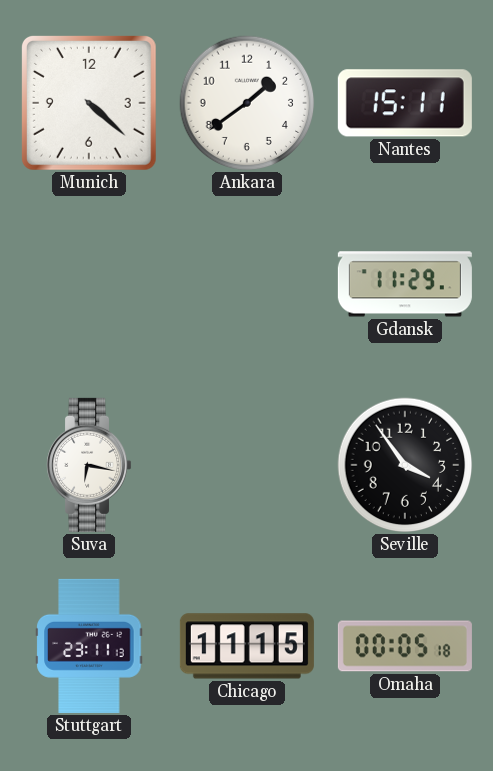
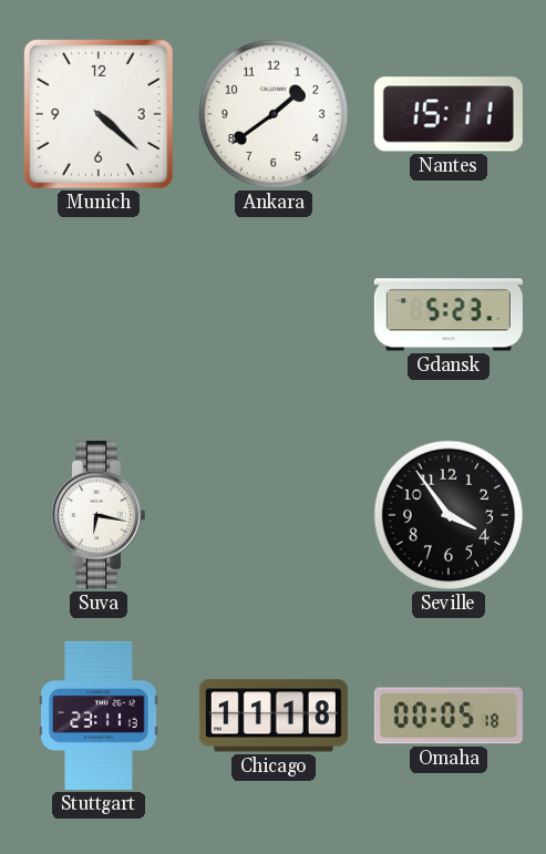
Gdansk: 11:29 -> 5:23
Chicago: 11:15 -> 11:18
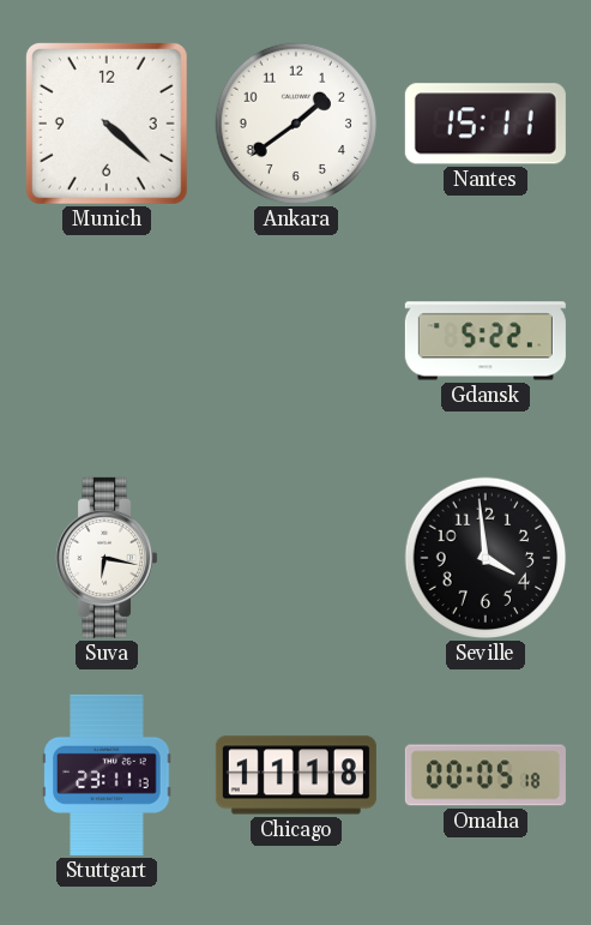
Gdansk: 5:23 -> 5:22
Seville: 3:54 -> 3:59
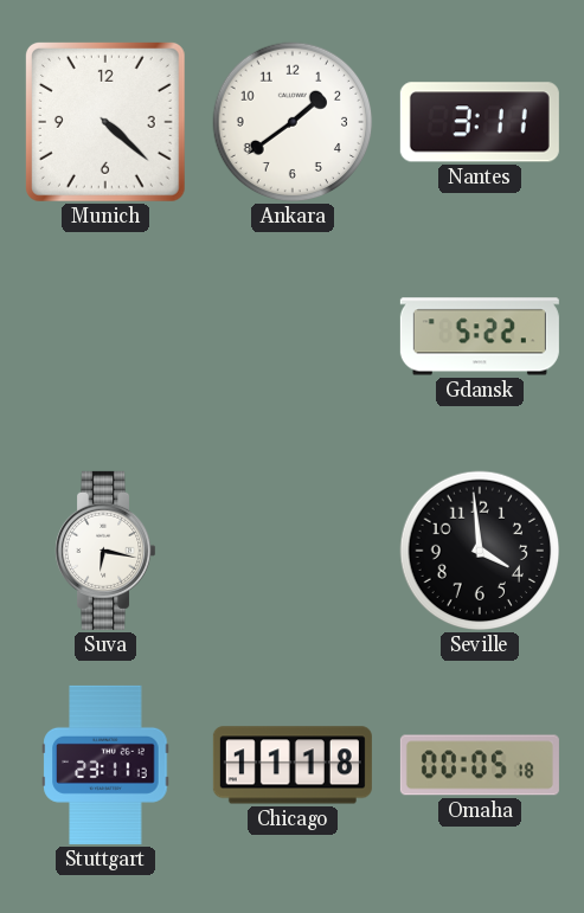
Nantes: 15:11 -> 3:11
